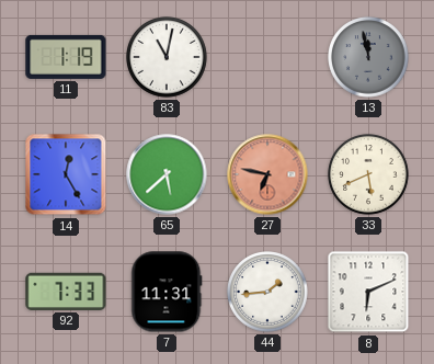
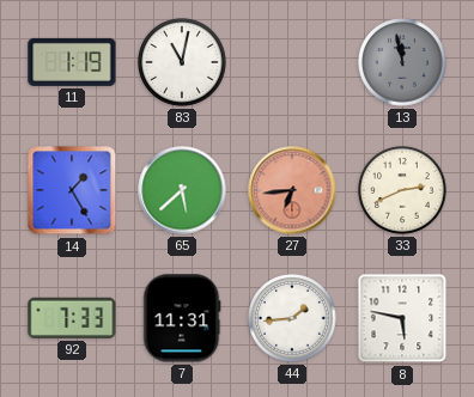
14: 12:25 -> 1:25
27: 6:47 -> 6:44
33: 5:41 -> 2:41
8: 6:11 -> 5:47
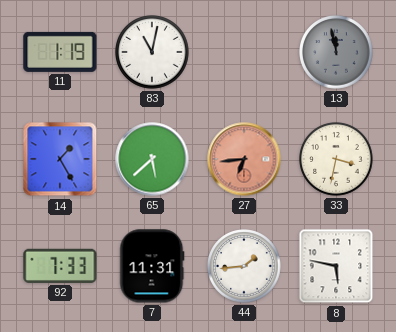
33: 2:41 -> 3:32
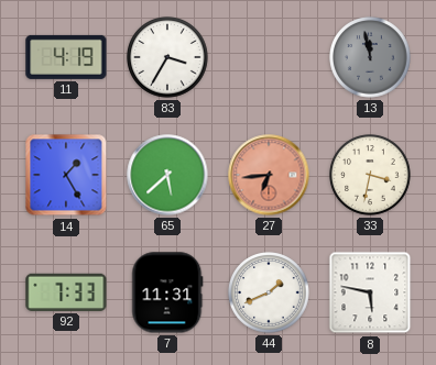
11: 1:19 -> 4:19
83: 11:02 -> 3:35
44: 1:44 -> 1:41
